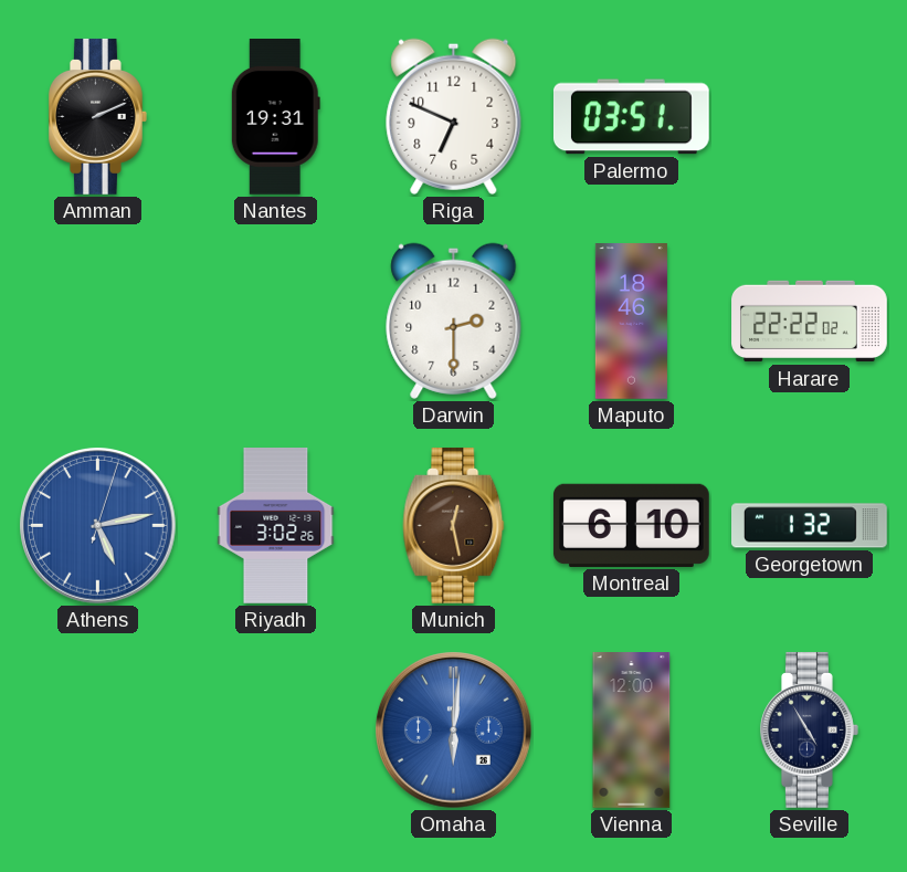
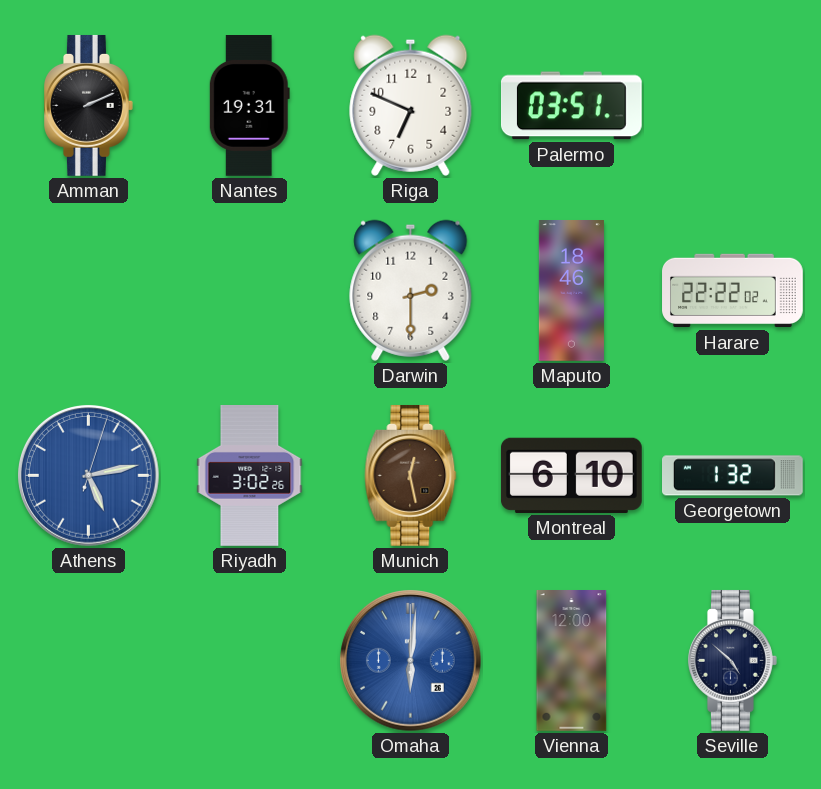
Seville: 4:55 -> 4:52
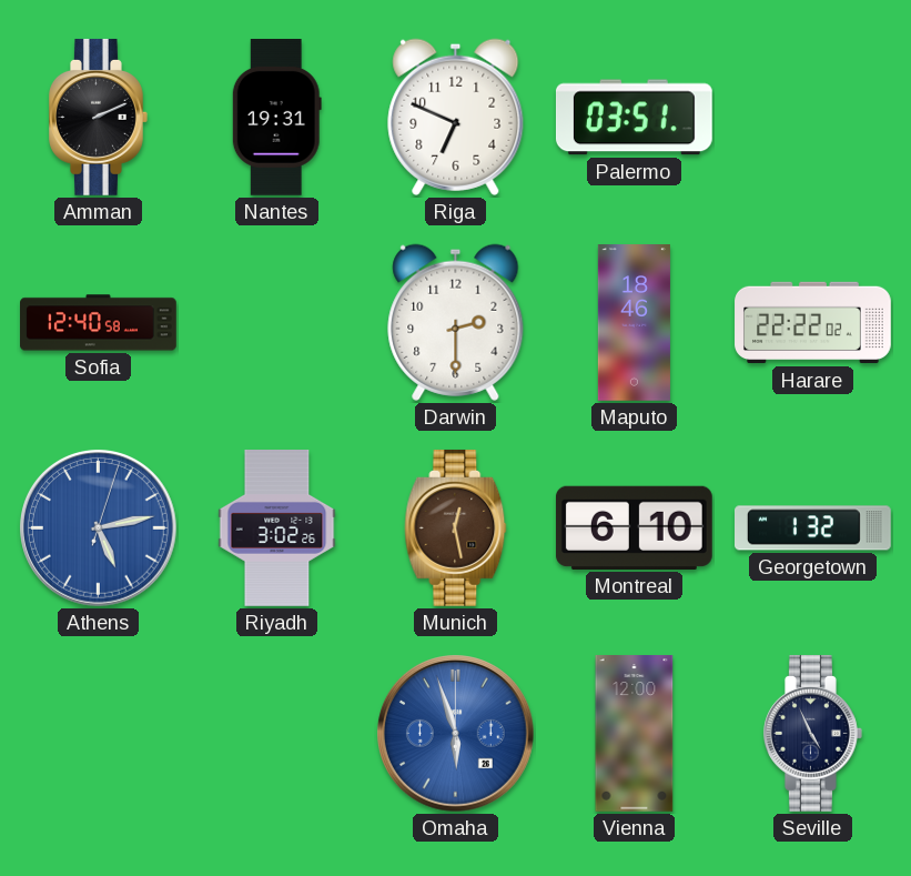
Sofia: none -> 12:40
Omaha: 6:01 -> 5:57
Seville: 4:52 -> 4:56
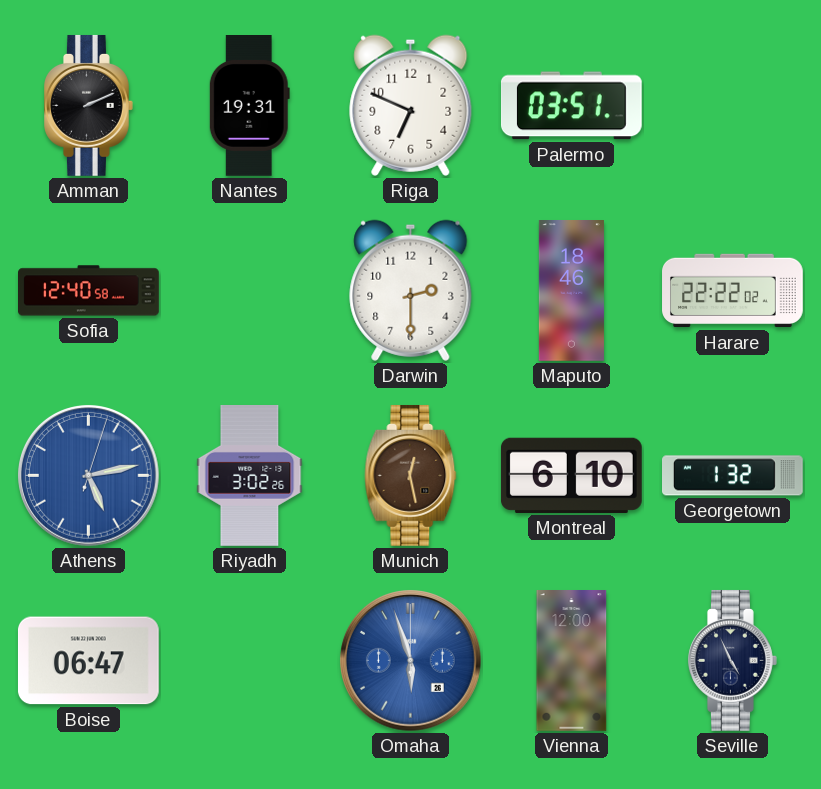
Boise: none -> 06:47
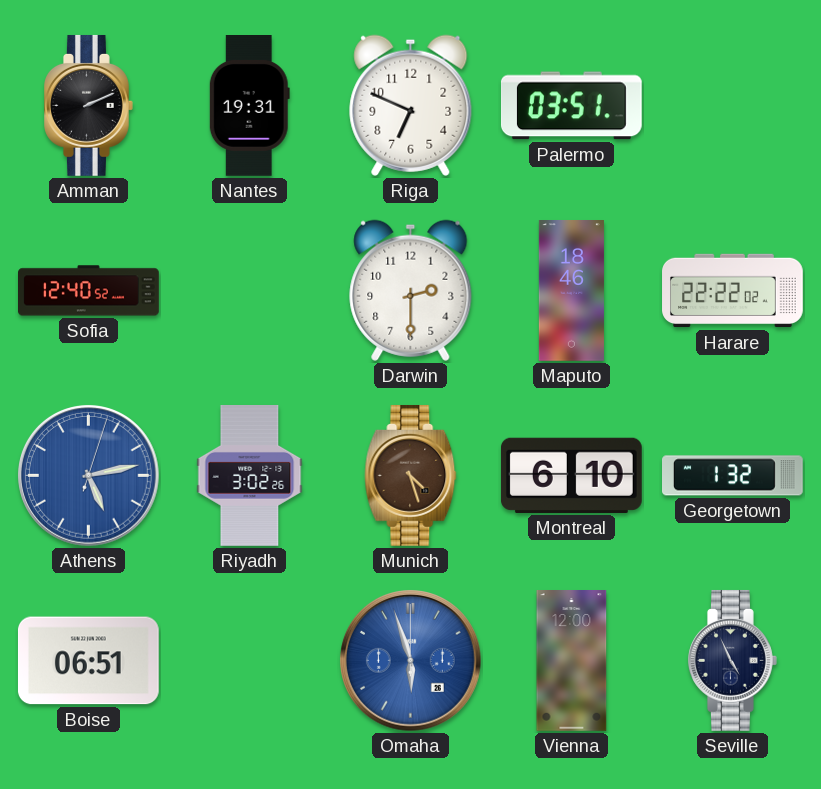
Sofia: 12:40:58 -> 12:40:52
Munich: 12:28 -> 4:27
Boise: 06:47 -> 06:51
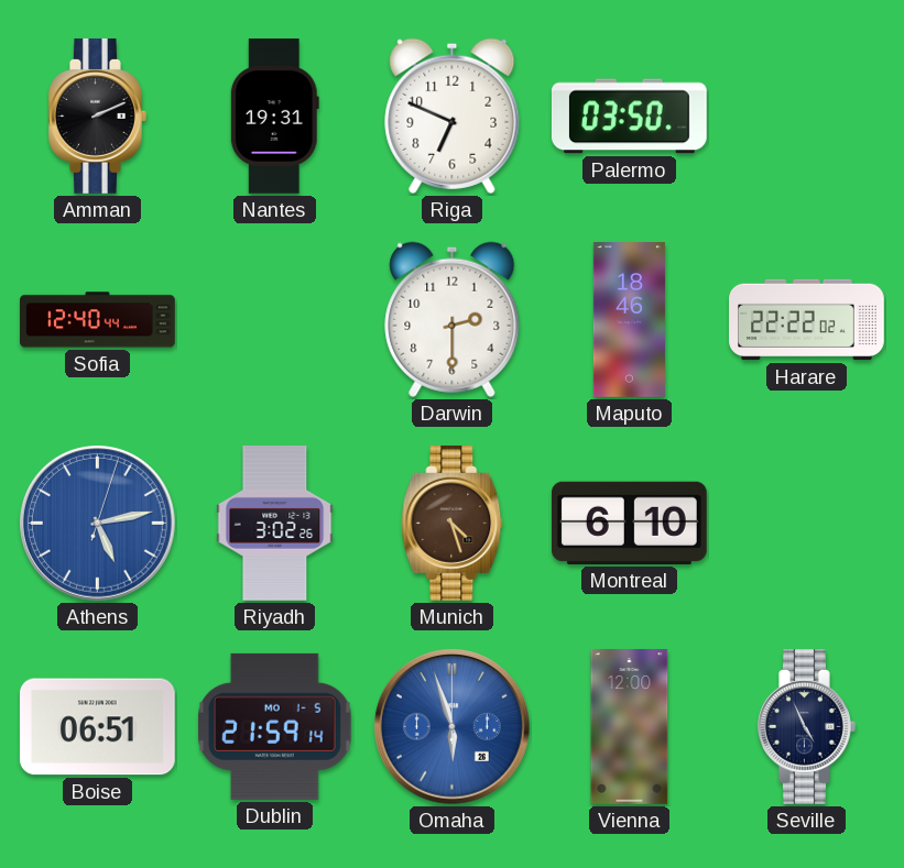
Palermo: 03:51 -> 03:50
Sofia: 12:40:52 -> 12:40:44
Georgetown: 1:32 -> none
Dublin: none -> 21:59
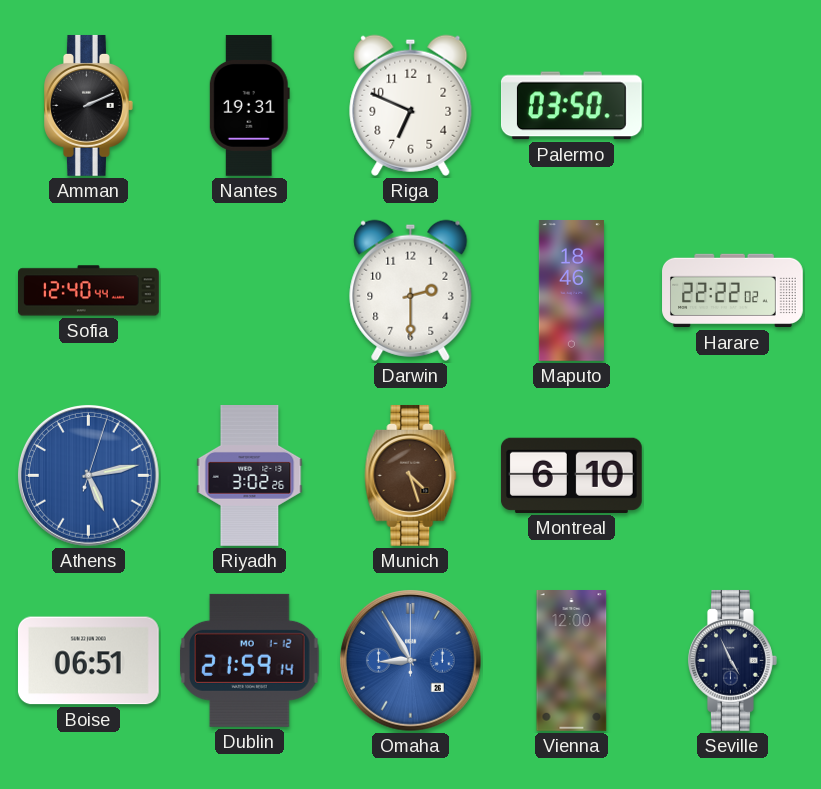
Dublin date: MO 1-5 -> MO 1-12
Omaha: 5:57 -> 8:55
